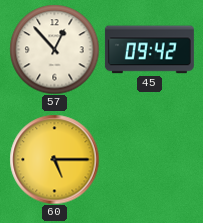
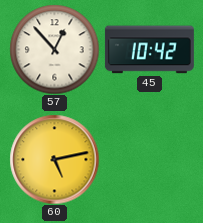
45: 09:42 -> 10:42
60: 5:15 -> 5:13
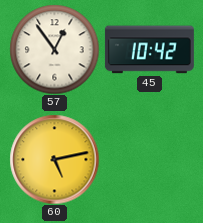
57: 12:53 -> 12:54
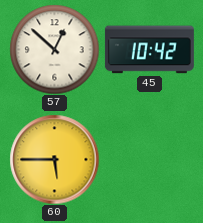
57: 12:54 -> 12:52
60: 5:13 -> 5:45
